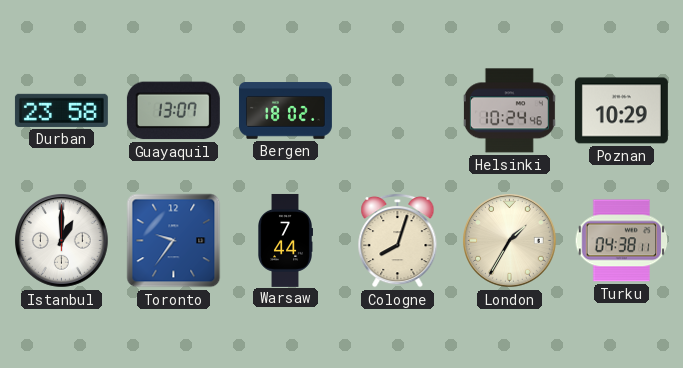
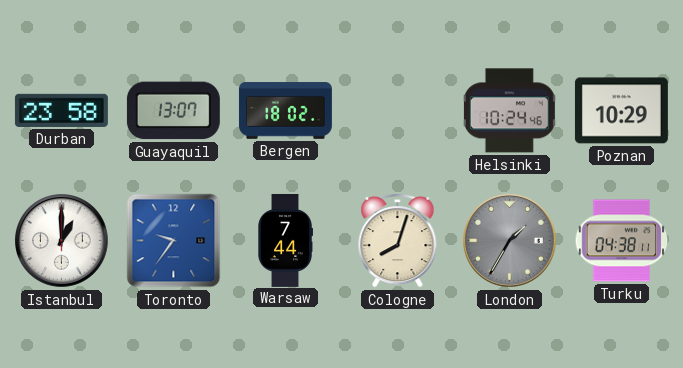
London dial: cream -> grey
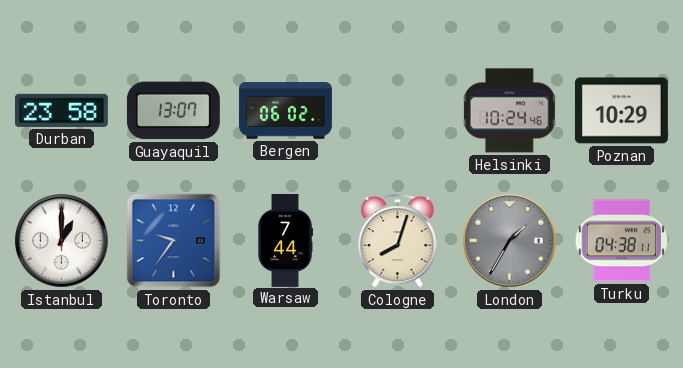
Bergen: 18:02 -> 06:02
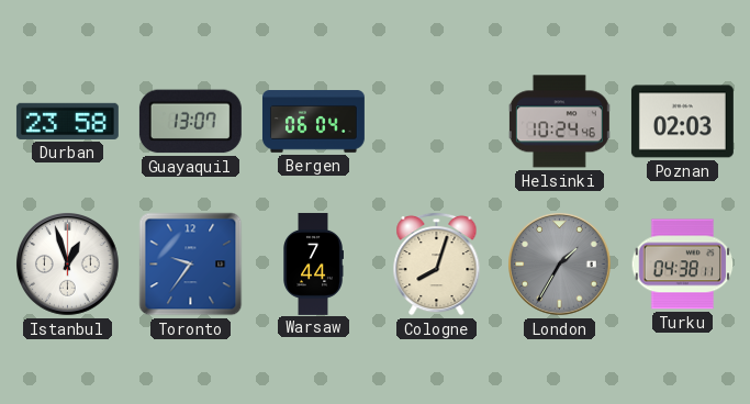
Bergen: 06:02 -> 06:04
Poznan: 10:29 -> 02:03
Istanbul: 1:00 -> 12:57
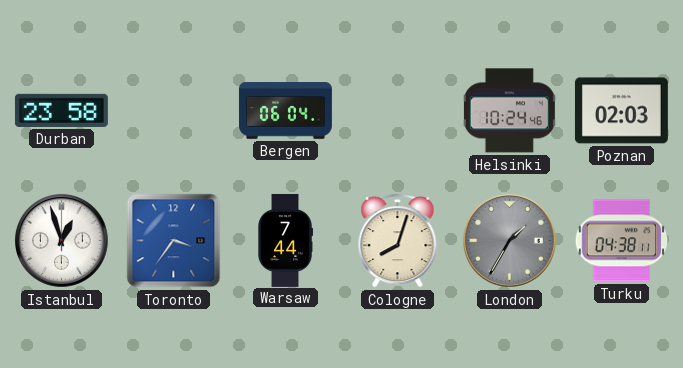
Guayaquil: 13:07 -> none
Toronto: 9:36 -> 3:36
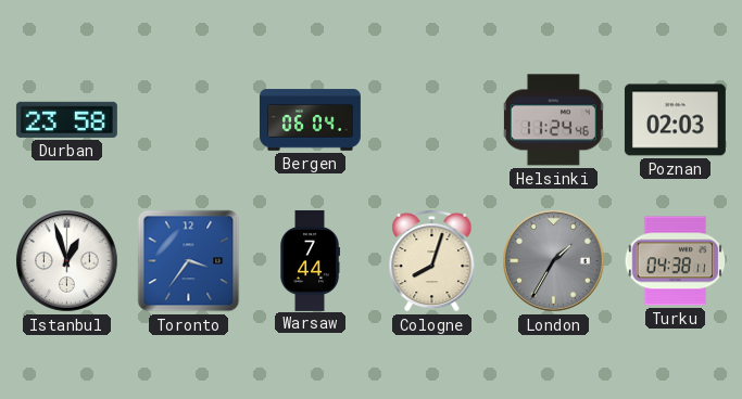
Helsinki: 10:24 -> 11:24
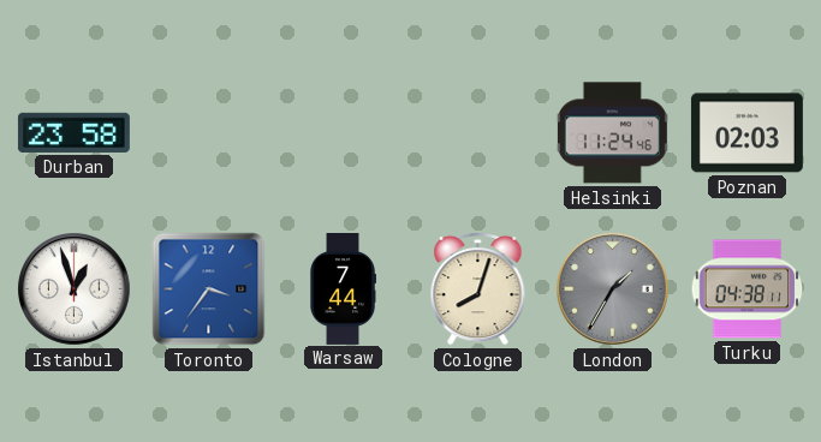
Bergen: 06:04 -> none
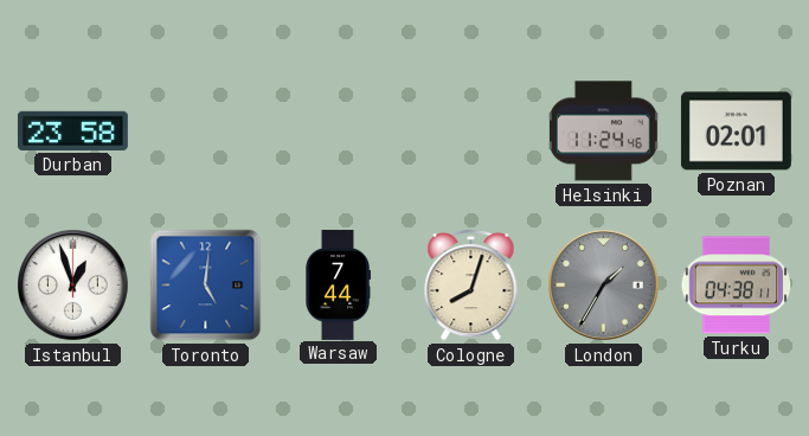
Poznan: 02:03 -> 02:01
Toronto: 3:36 -> 5:01
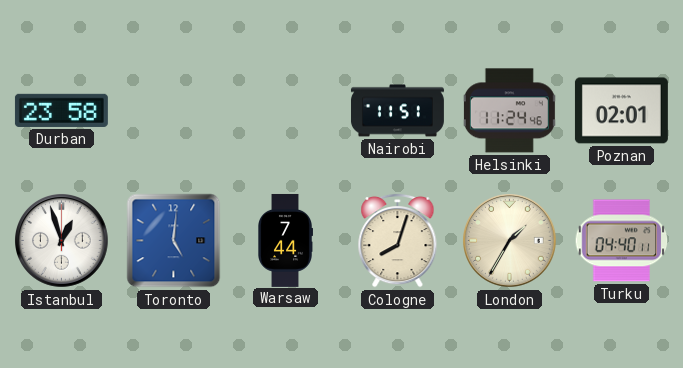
Nairobi: none -> 11:51
London dial: grey -> cream
Turku: 04:38 -> 04:40
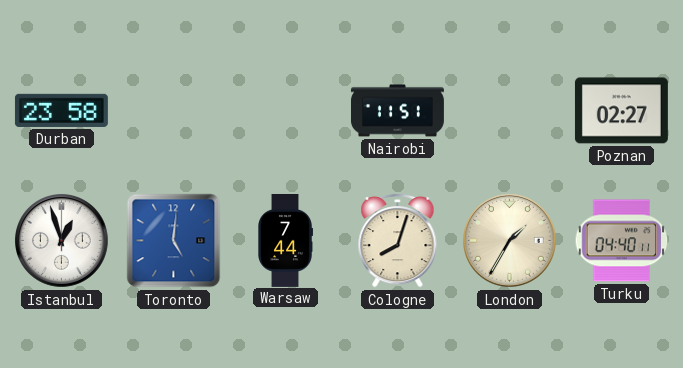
Helsinki: 11:24 -> none
Poznan: 02:01 -> 02:27
